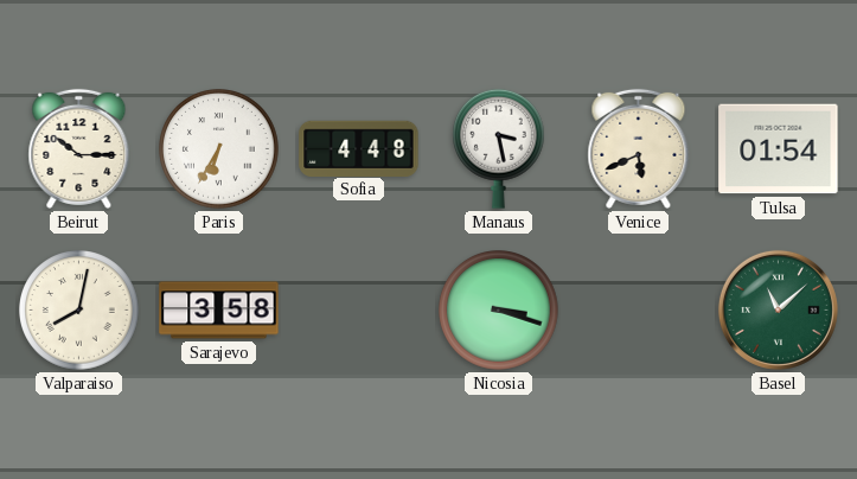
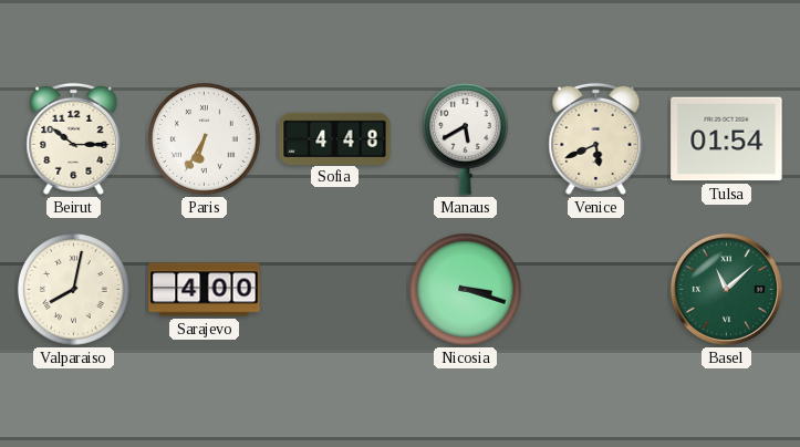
Manaus: 3:28 -> 5:40
Sarajevo: 3:58 -> 4:00
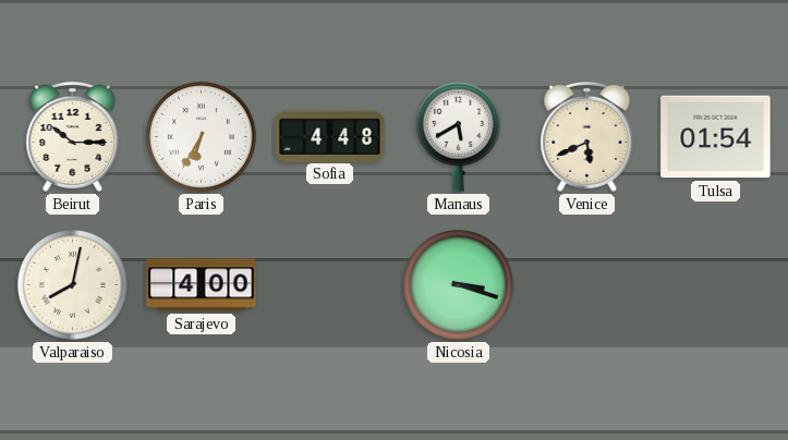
Basel: 11:08 -> none
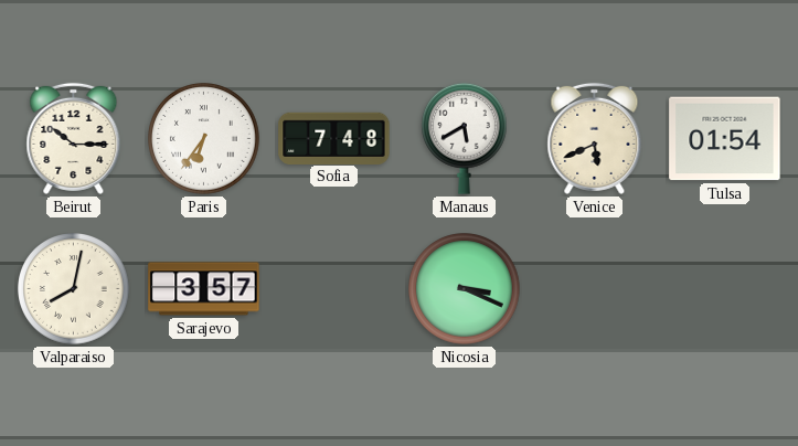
Paris: 6:35 -> 6:36
Sofia: 4:48 -> 7:48
Sarajevo: 4:00 -> 3:57
Nicosia: 3:18 -> 3:19
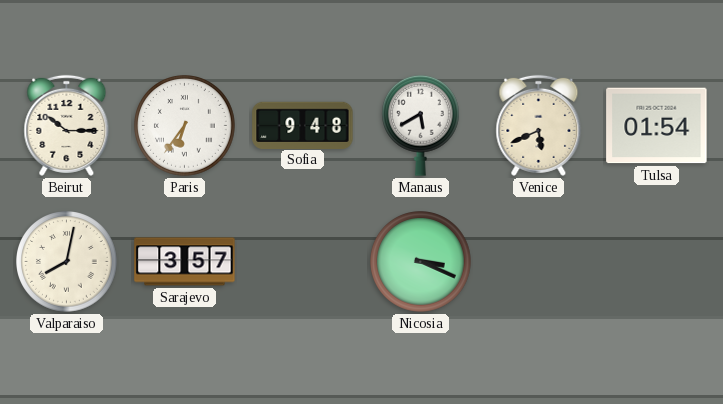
Sofia: 7:48 -> 9:48
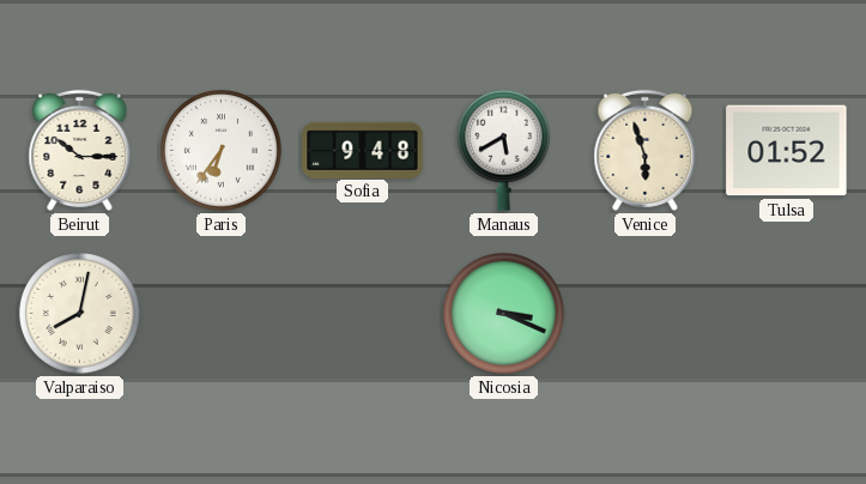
Venice: 5:41 -> 5:57
Tulsa: 01:54 -> 01:52
Sarajevo: 3:57 -> none
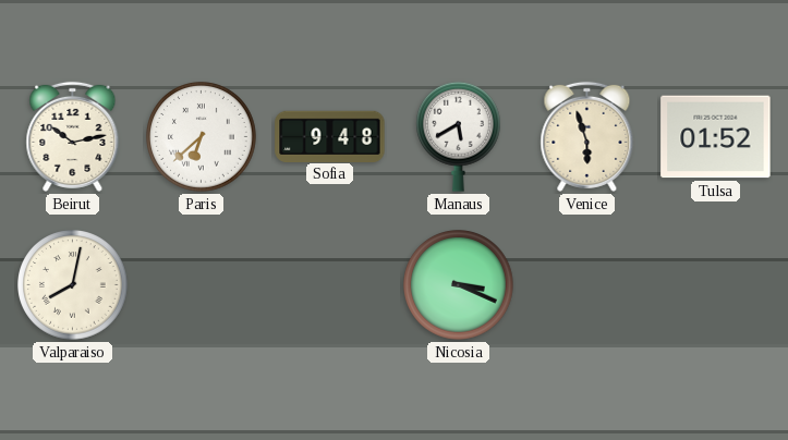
Beirut: 10:15 -> 10:13
Paris: 6:36 -> 6:38
